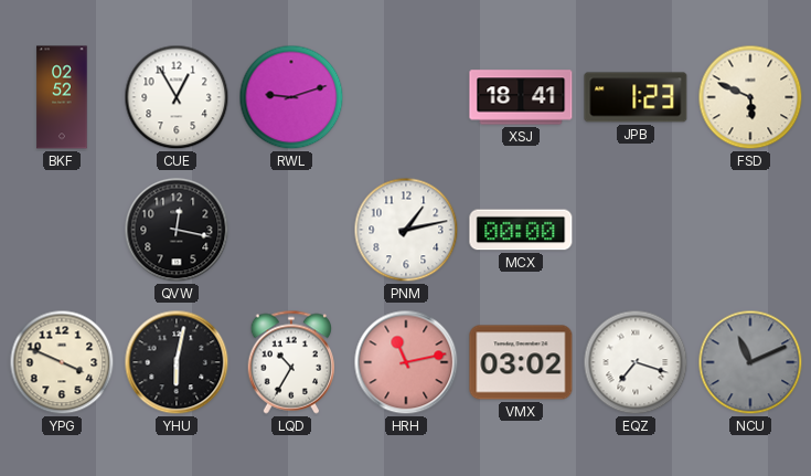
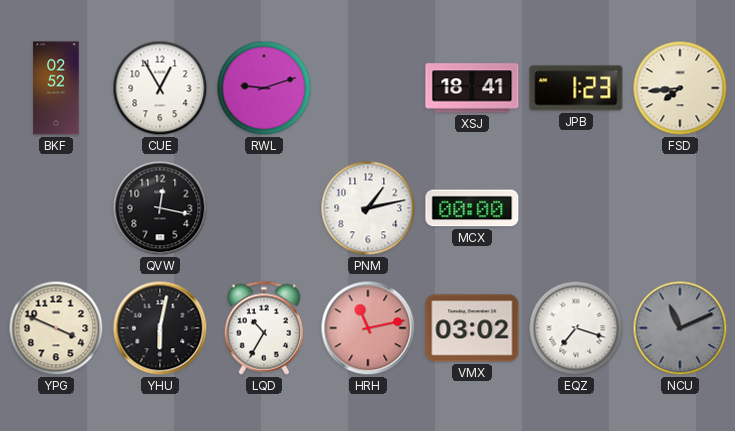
FSD: 5:49 -> 7:44
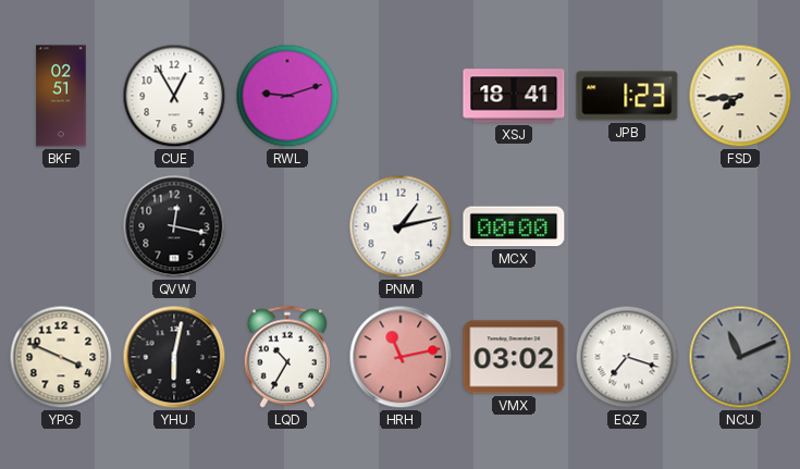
BKF: 02:52 -> 02:51
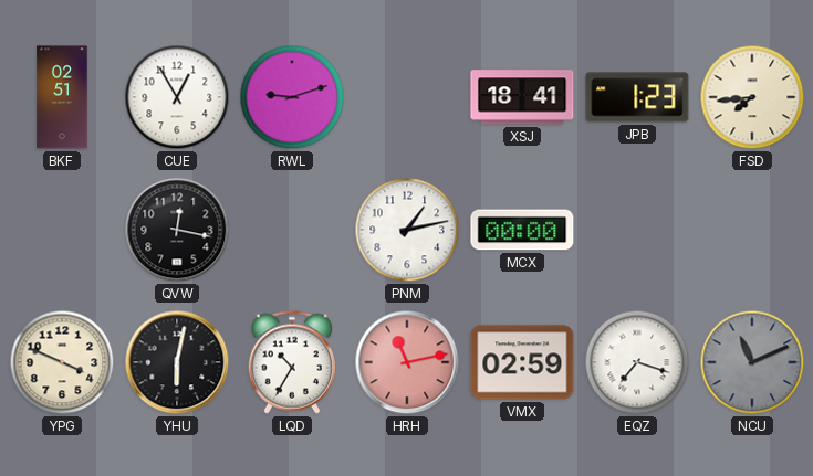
VMX: 03:02 -> 02:59
